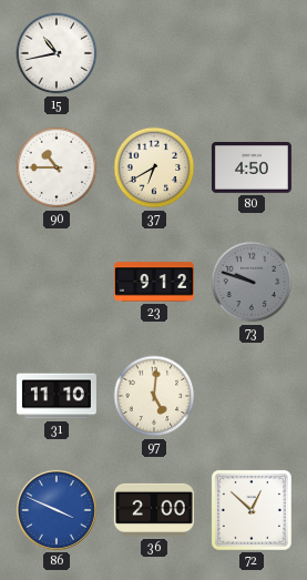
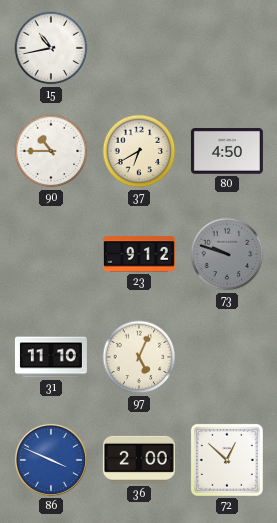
97: 5:01 -> 5:04
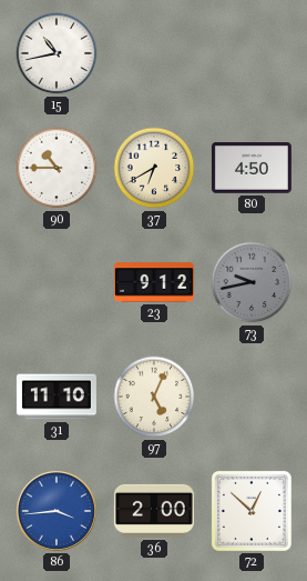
73: 9:48 -> 9:43
86: 3:49 -> 3:44
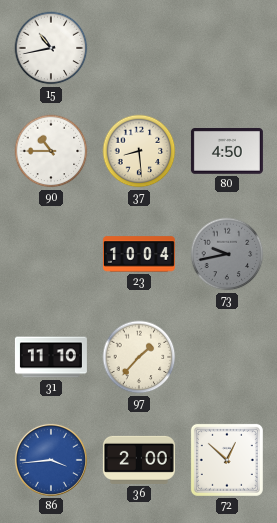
37: 6:40 -> 8:29
23: 9:12 -> 10:04
97: 5:04 -> 1:37
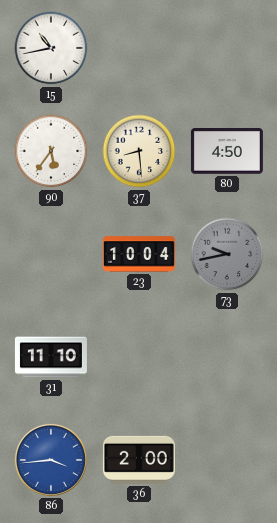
90: 10:45 -> 5:36
97: 1:37 -> none
72: 12:52 -> none
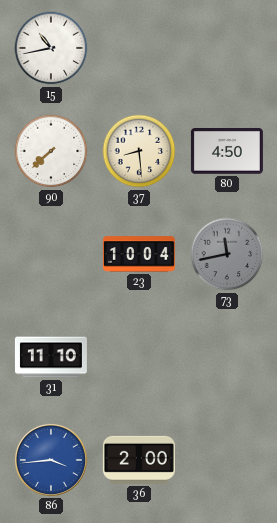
90: 5:36 -> 7:38
73: 9:43 -> 11:43
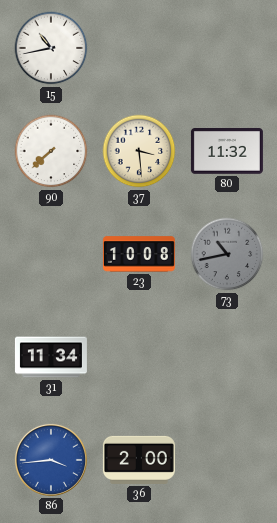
37: 8:29 -> 3:29
80: 4:50 -> 11:32
23: 10:04 -> 10:08
73: 11:43 -> 10:43
31: 11:10 -> 11:34
